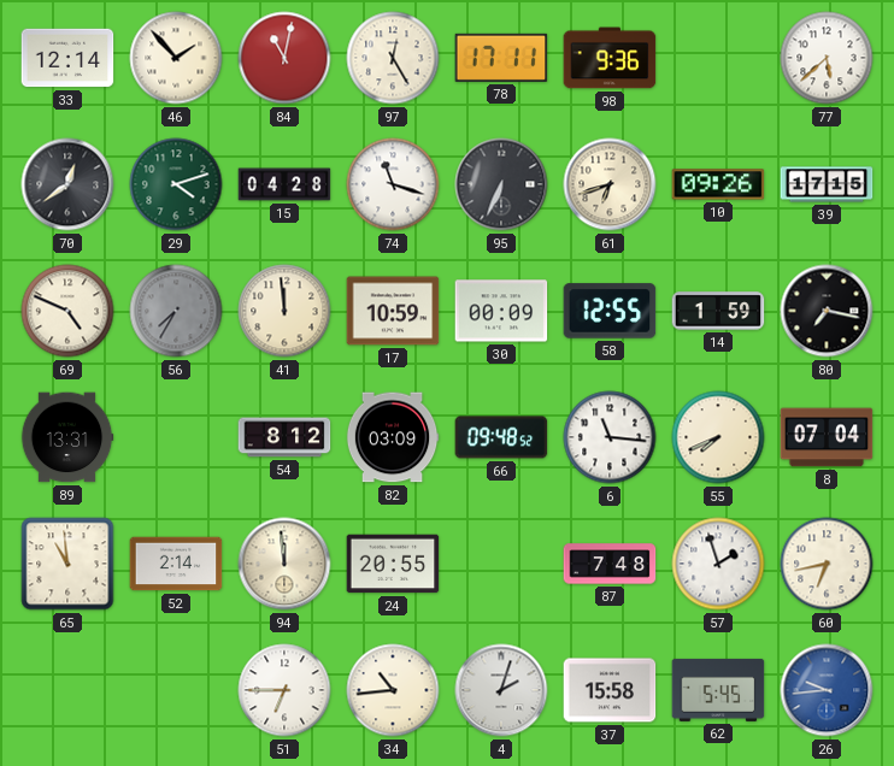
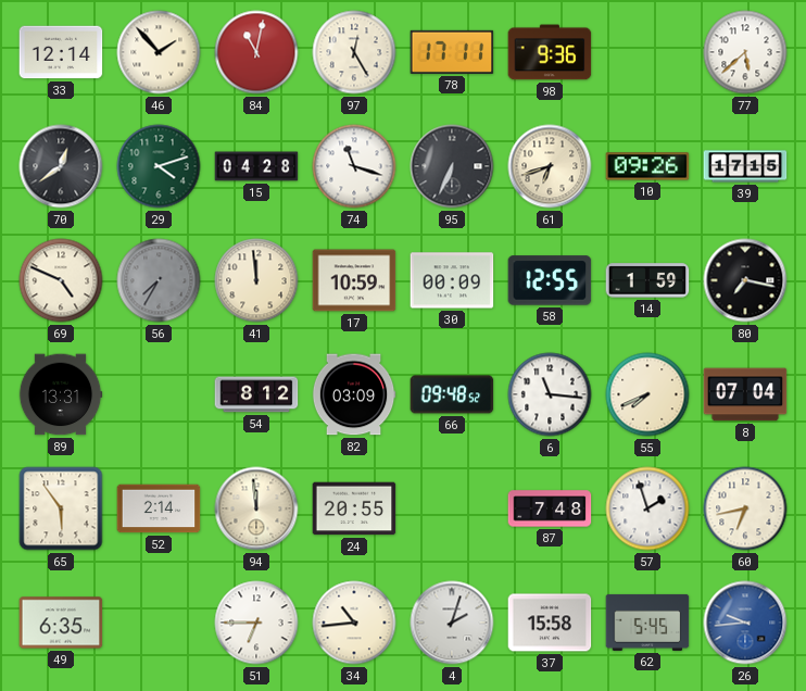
65: 10:59 -> 5:54
49: none -> 6:35
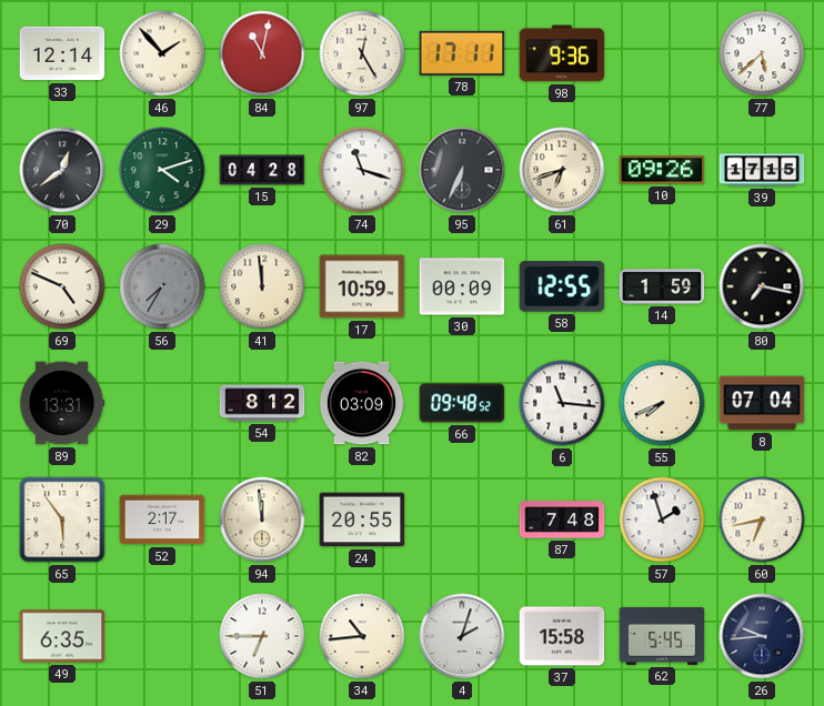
52: 2:14 -> 2:17
26 dial: blue -> navy
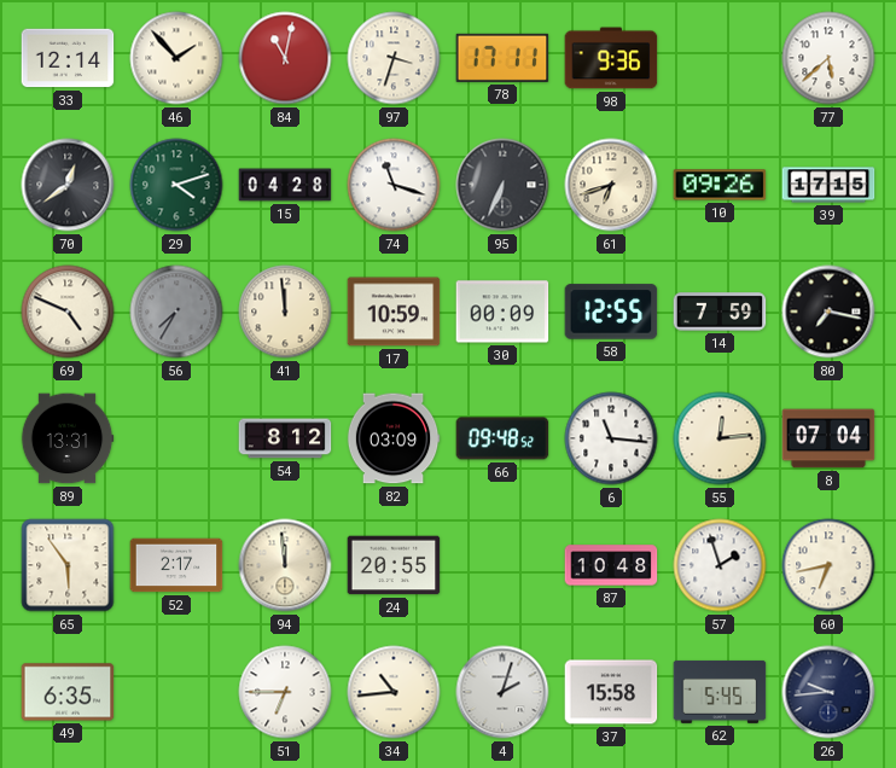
97: 12:25 -> 3:33
14: 1:59 -> 7:59
55: 7:41 -> 12:14
87: 7:48 -> 10:48
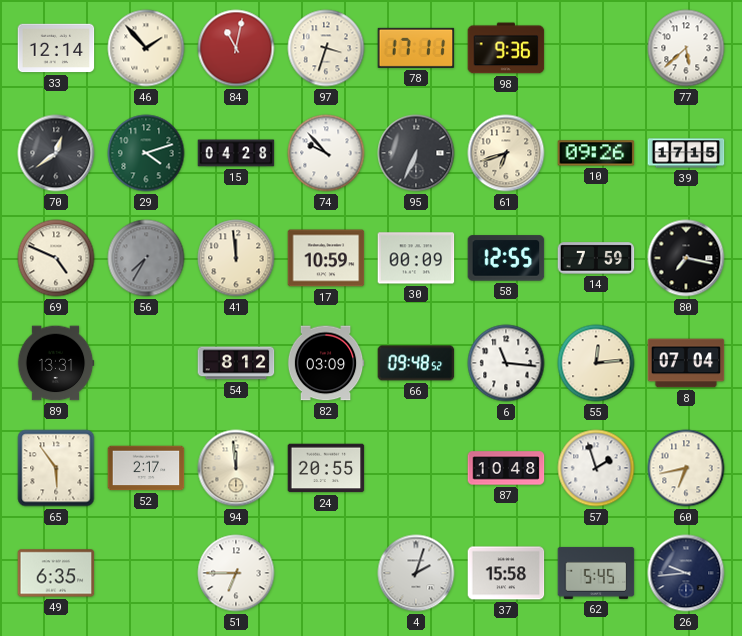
74: 11:18 -> 9:53
34: 10:44 -> none
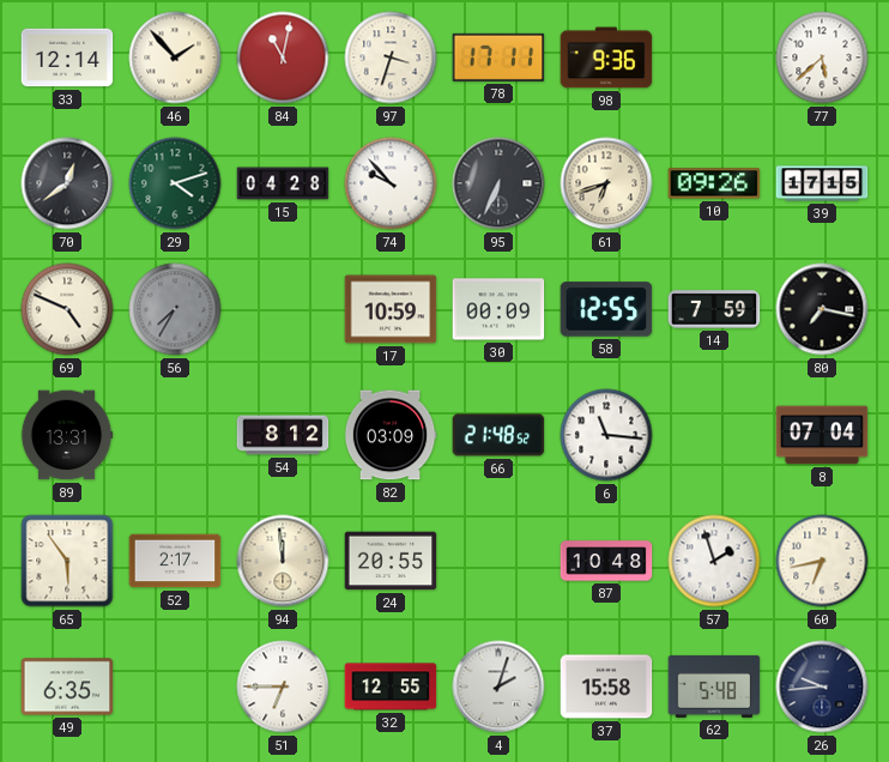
41: 11:59 -> none
66: 09:48 -> 21:48
55: 12:14 -> none
32: none -> 12:55
62: 5:45 -> 5:48
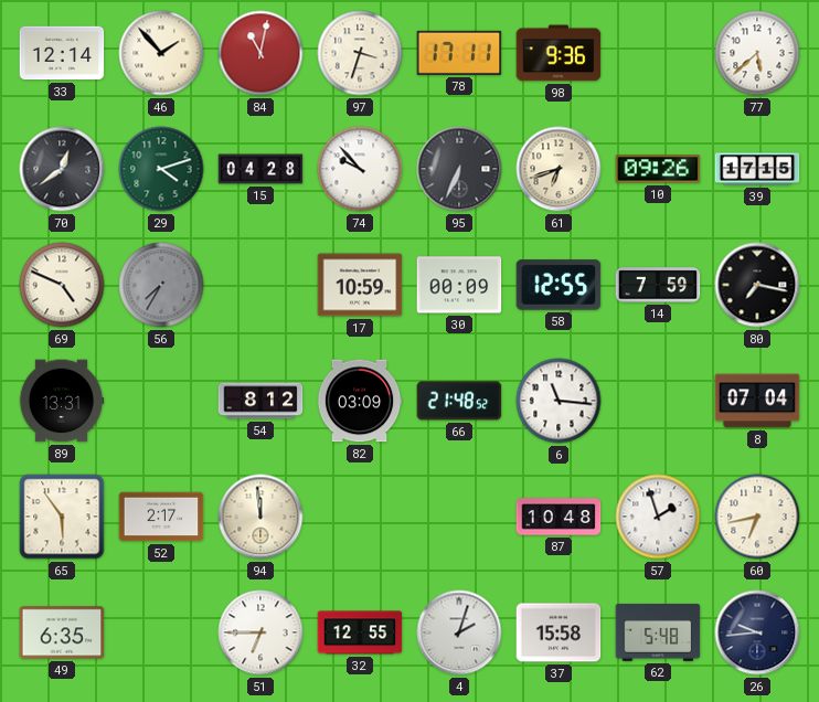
24: 20:55 -> none
